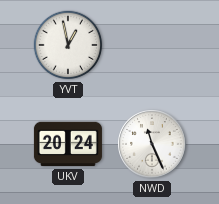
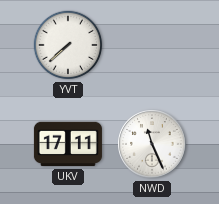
YVT: 12:58 -> 7:38
UKV: 20:24 -> 17:11
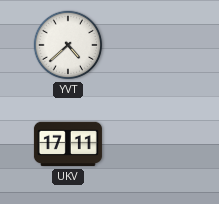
YVT: 7:38 -> 4:38
NWD: 11:26 -> none
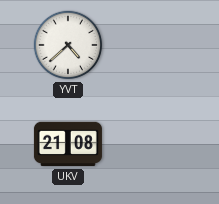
UKV: 17:11 -> 21:08
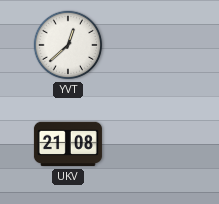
YVT: 4:38 -> 12:38
